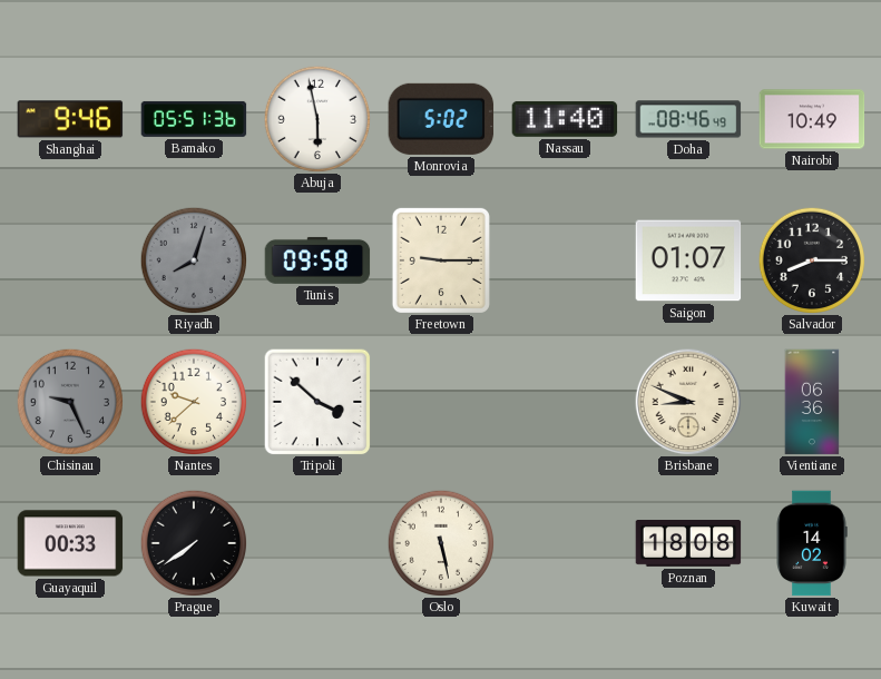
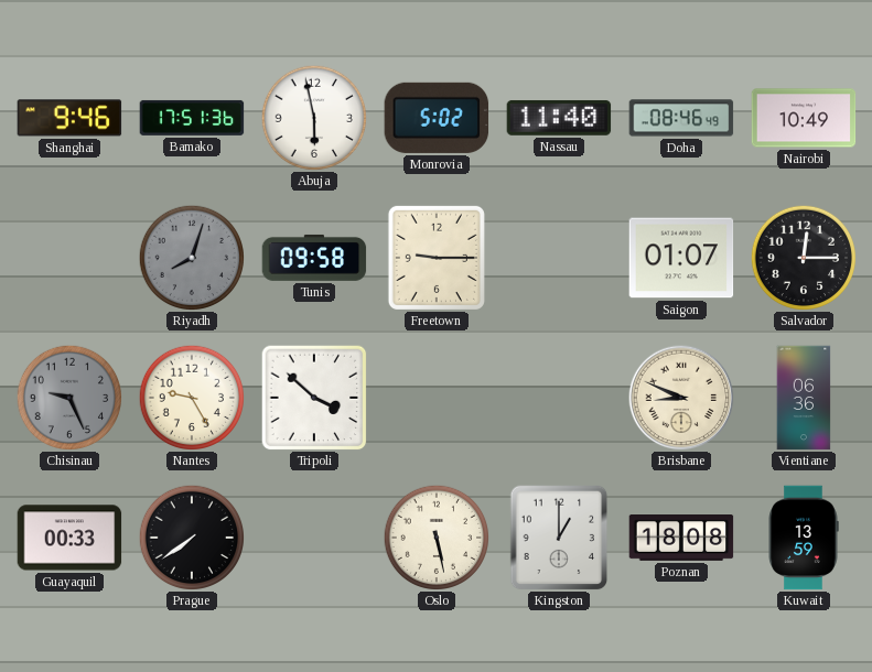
Bamako: 05:51 -> 17:51
Salvador: 8:15 -> 12:15
Nantes: 9:38 -> 9:25
Kingston: none -> 1:00
Kuwait: 14:02 -> 13:59
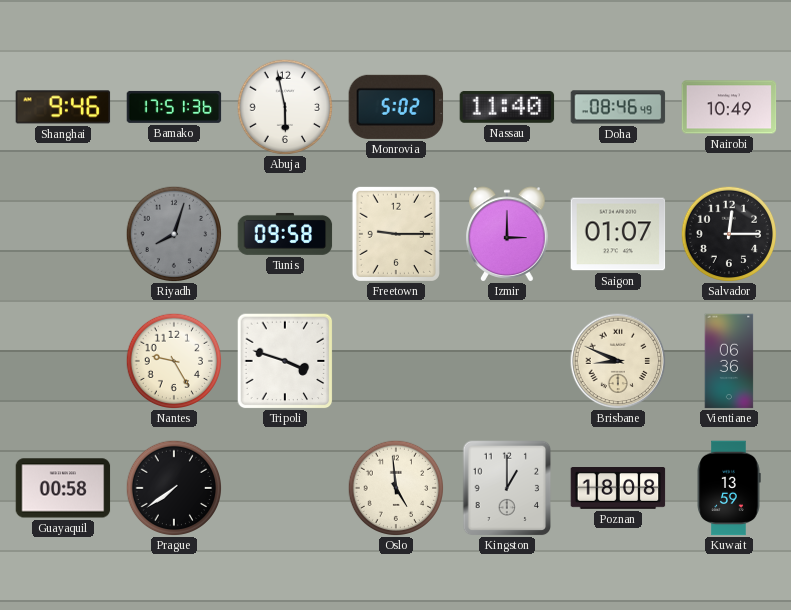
Izmir: none -> 3:00
Chisinau: 9:26 -> none
Tripoli: 3:52 -> 3:48
Guayaquil: 00:33 -> 00:58
Oslo: 5:28 -> 4:59
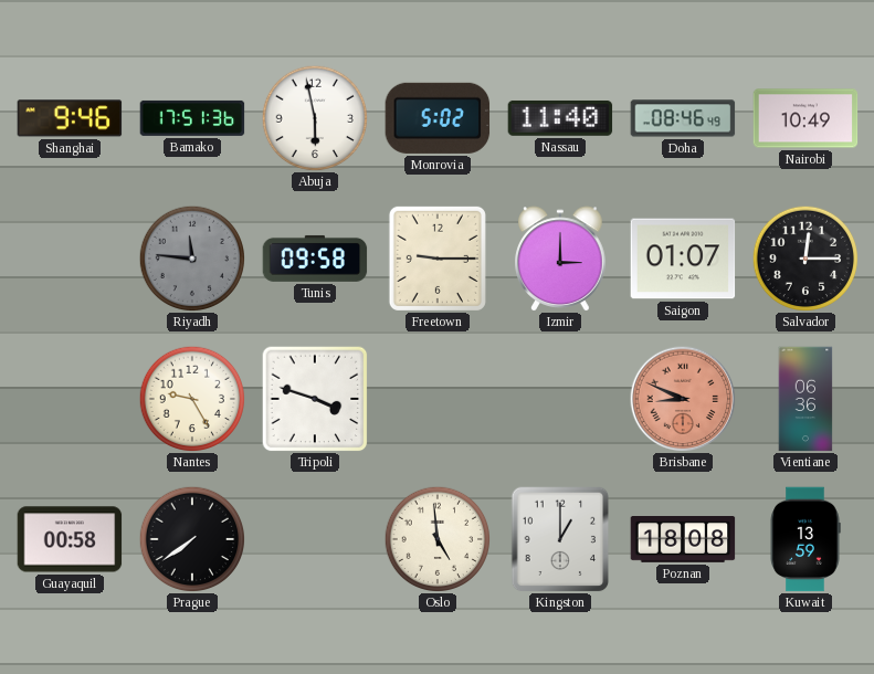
Riyadh: 8:03 -> 11:46
Brisbane dial: cream -> salmon
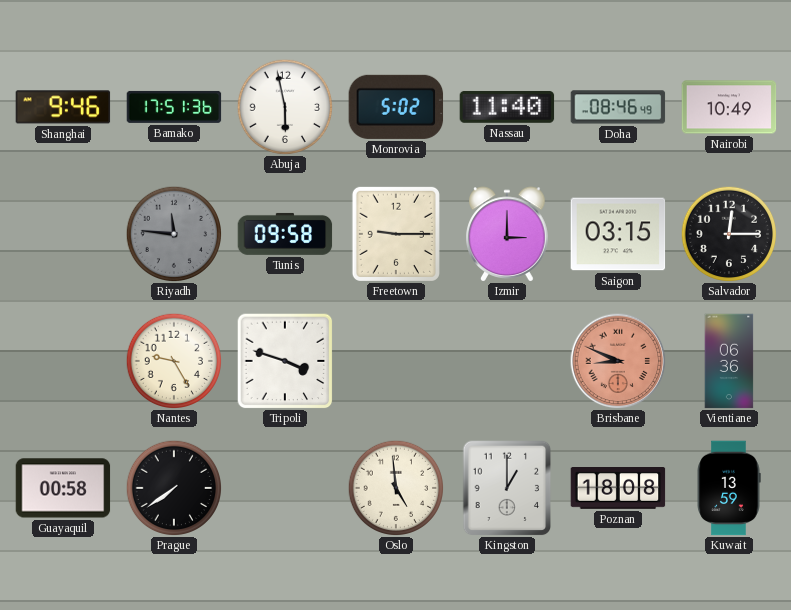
Saigon: 01:07 -> 03:15
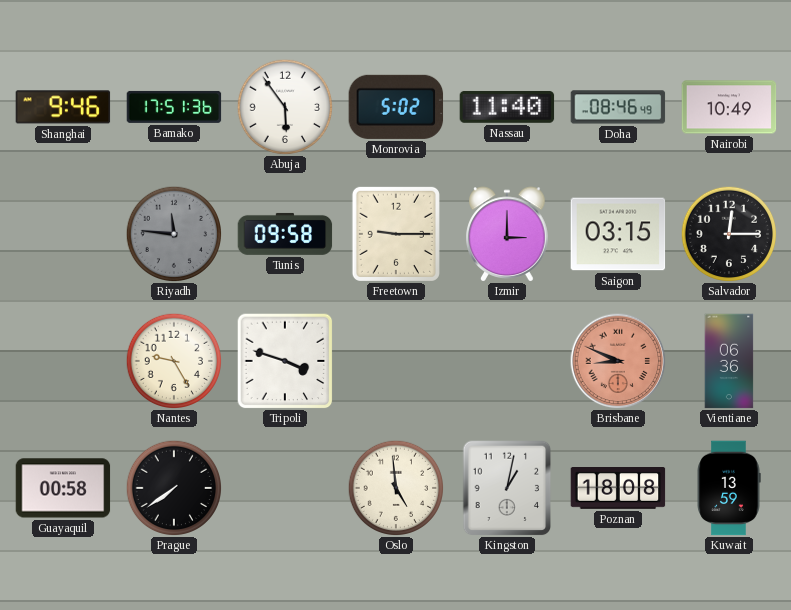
Abuja: 5:58 -> 5:54
Kingston: 1:00 -> 1:02
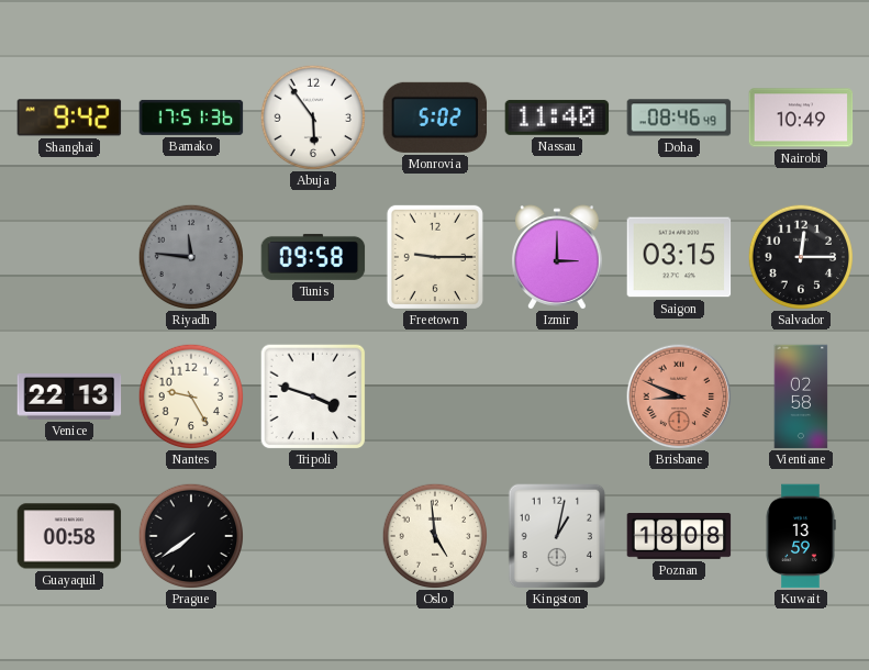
Shanghai: 9:46 -> 9:42
Venice: none -> 22:13
Vientiane: 06:36 -> 02:58
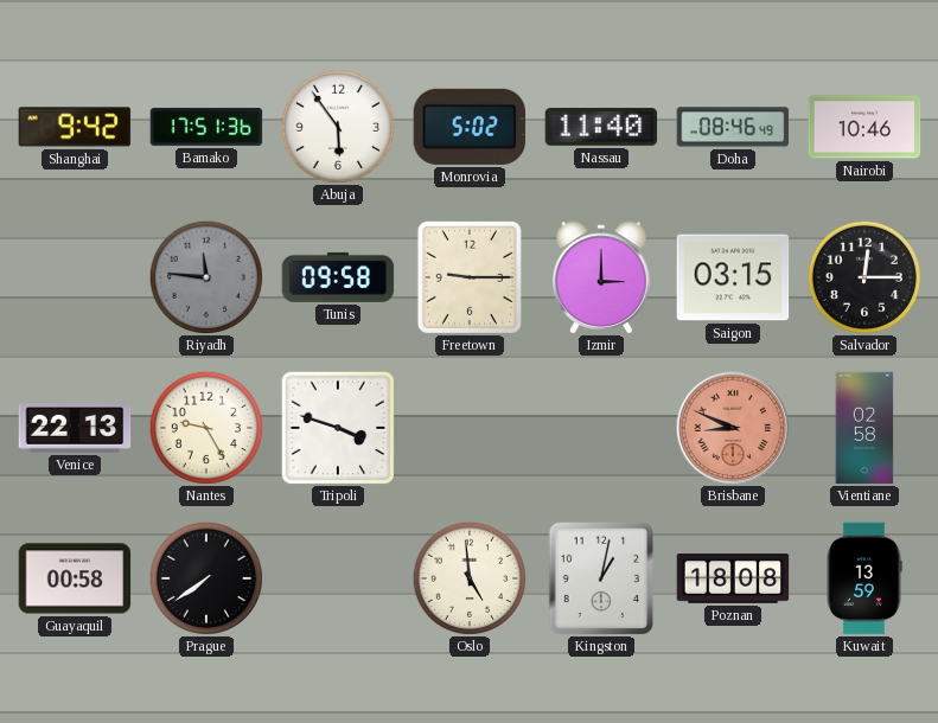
Nairobi: 10:49 -> 10:46
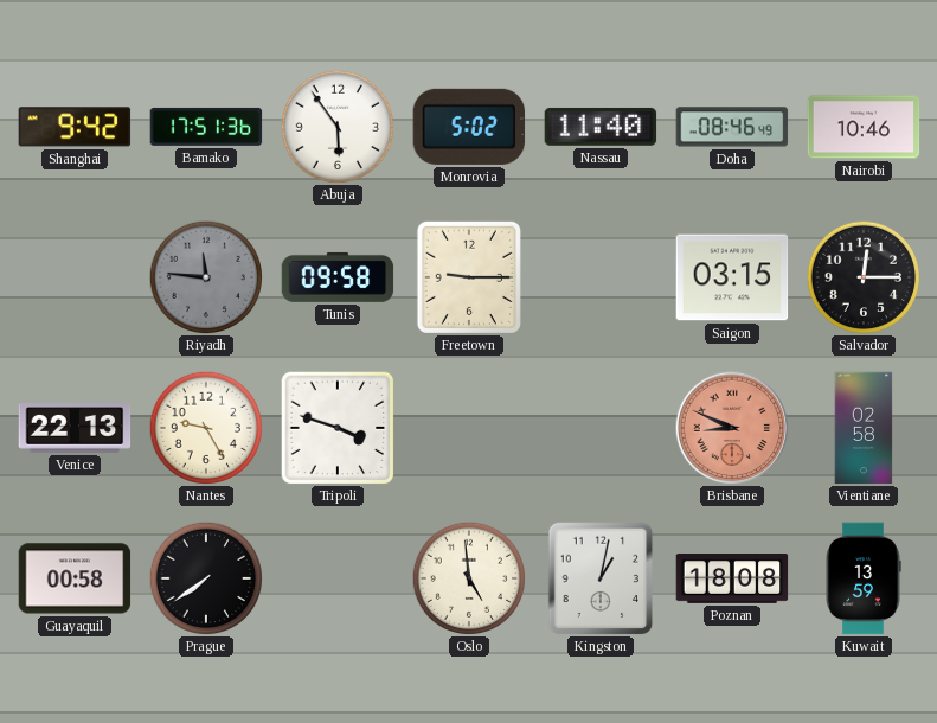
Izmir: 3:00 -> none
